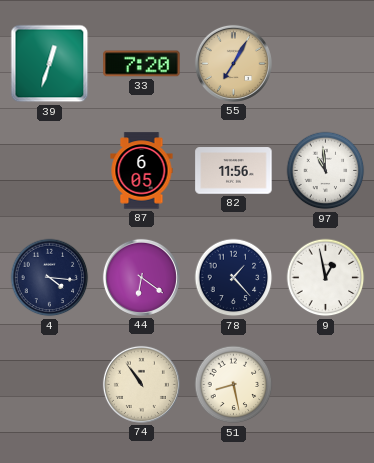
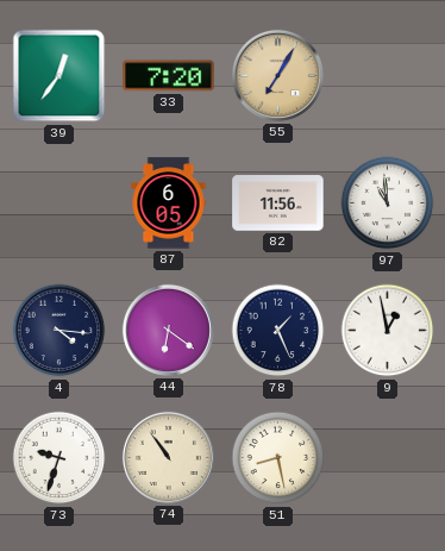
39: 12:33 -> 12:36
78: 1:23 -> 1:26
73: none -> 9:33
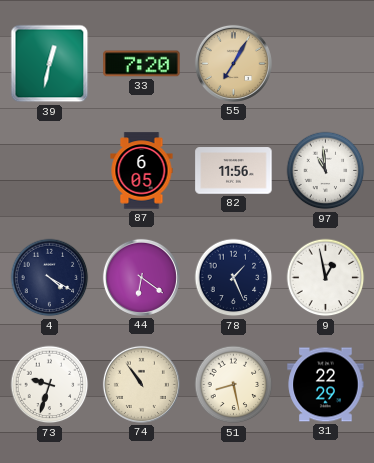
39: 12:36 -> 12:32
4: 4:16 -> 4:20
31: none -> 22:29
